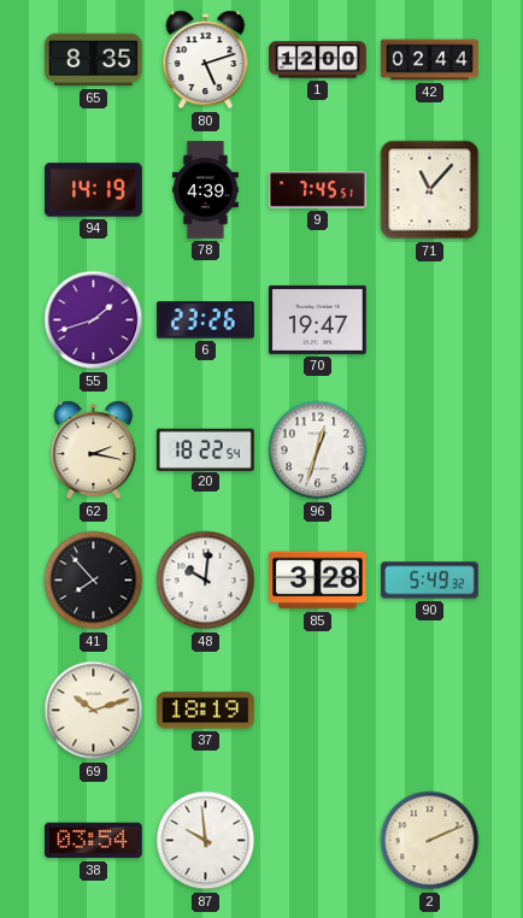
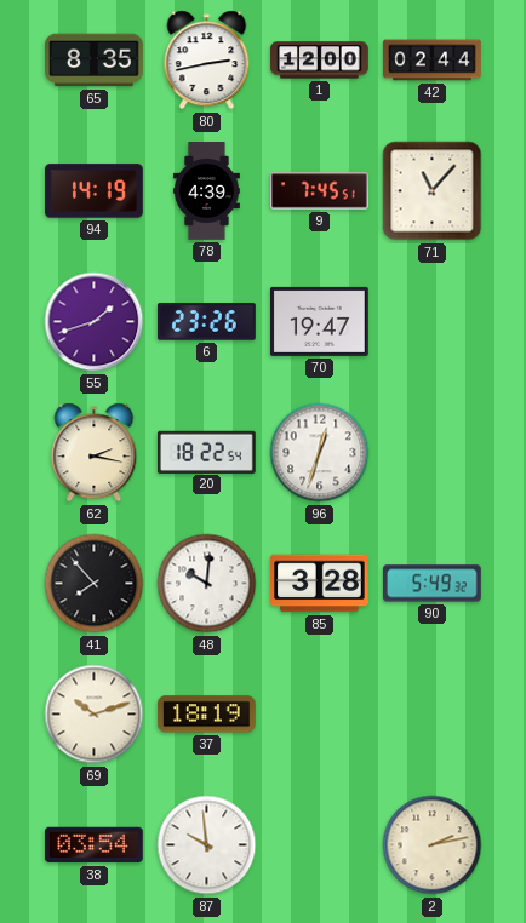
80: 5:12 -> 2:43
2: 2:11 -> 2:13
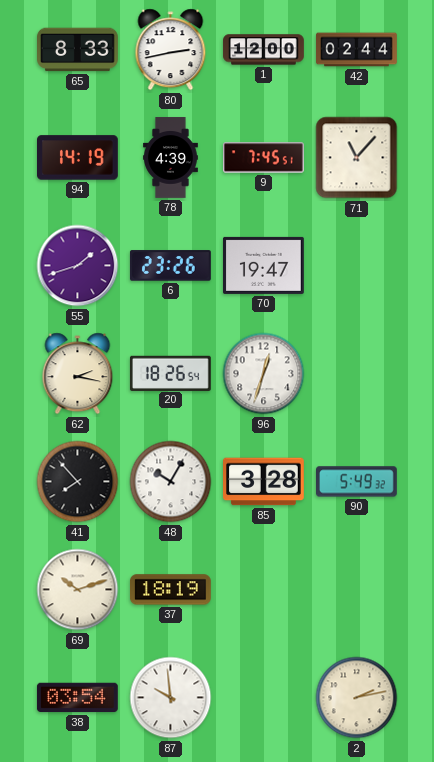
65: 8:35 -> 8:33
20: 18:22 -> 18:26
48: 10:01 -> 10:05
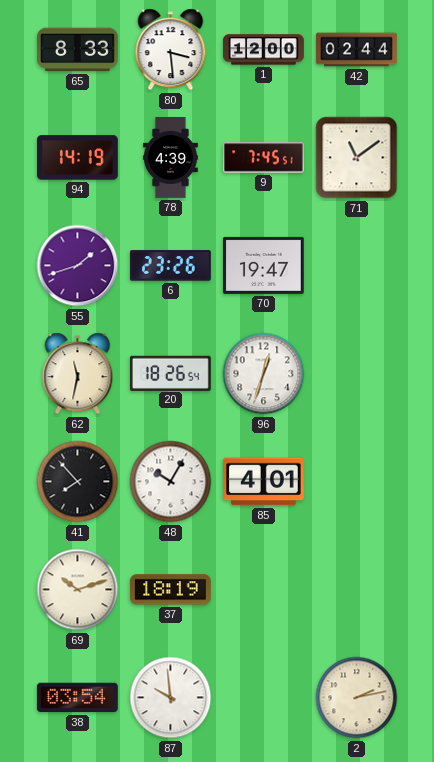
80: 2:43 -> 3:29
71: 11:07 -> 11:09
62: 2:17 -> 11:32
85: 3:28 -> 4:01
90: 5:49 -> none
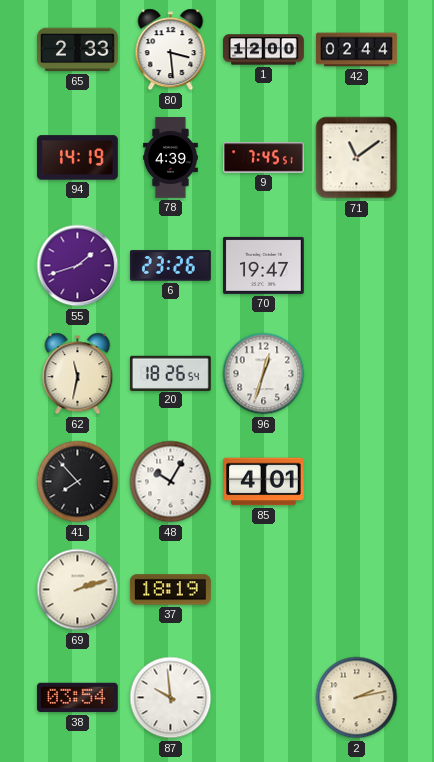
65: 8:33 -> 2:33
69: 10:12 -> 2:12
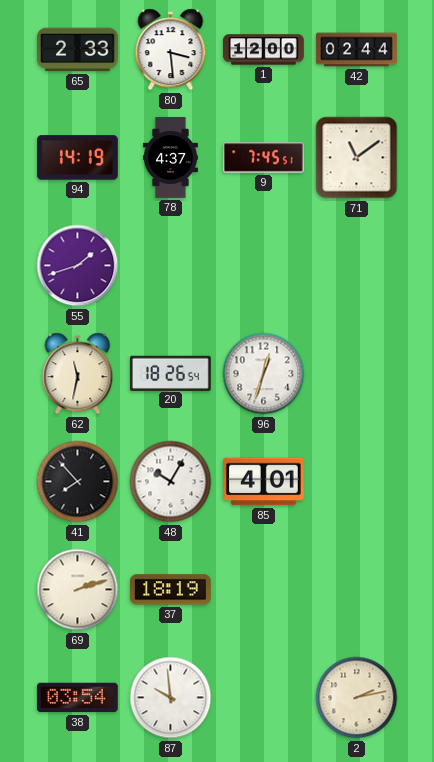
78: 4:39 -> 4:37
6: 23:26 -> none
70: 19:47 -> none
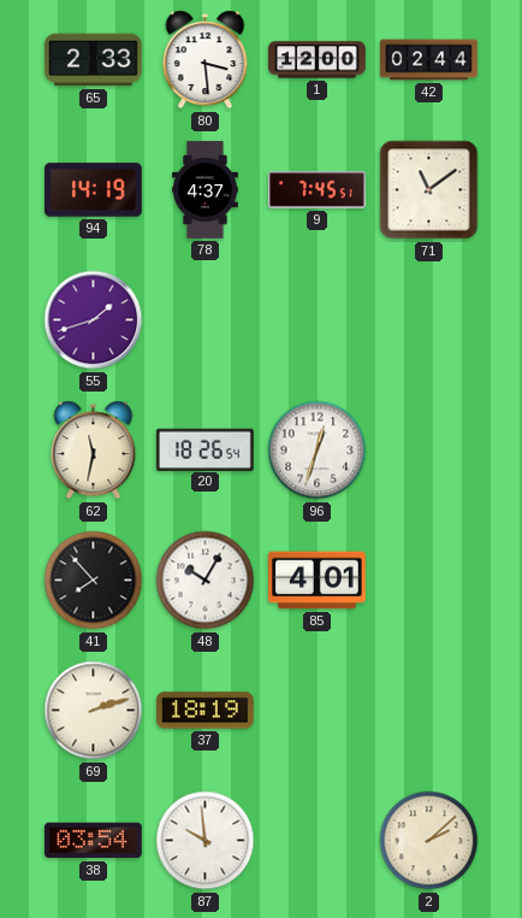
2: 2:13 -> 2:08
